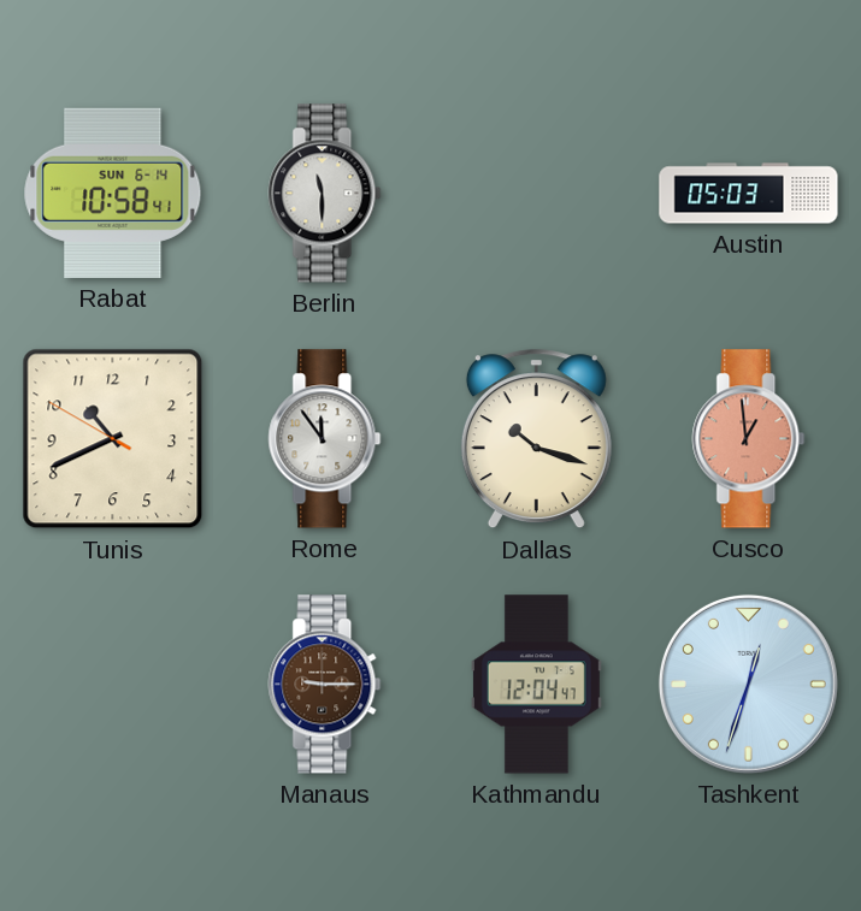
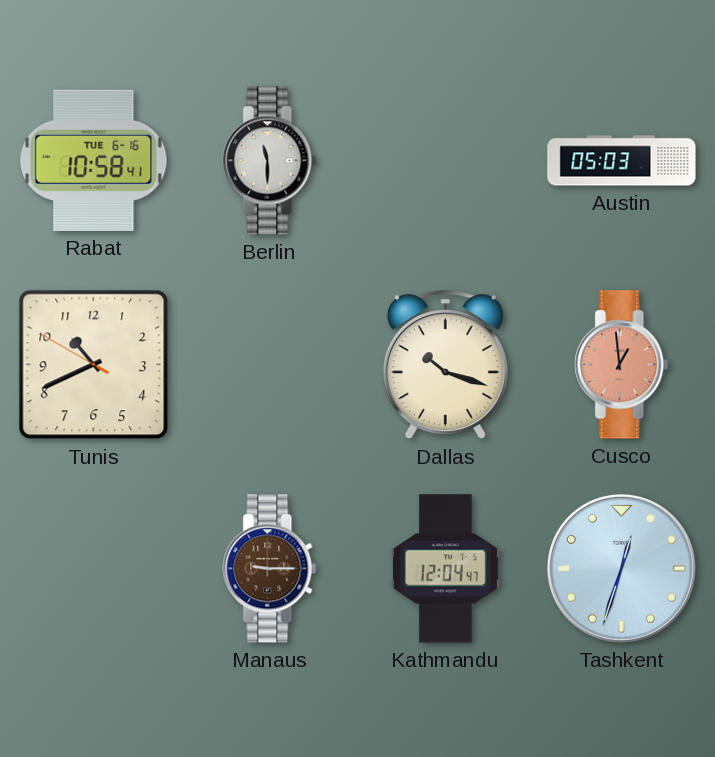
Rabat date: SUN 6-14 -> TUE 6-16
Rome: 11:54 -> none
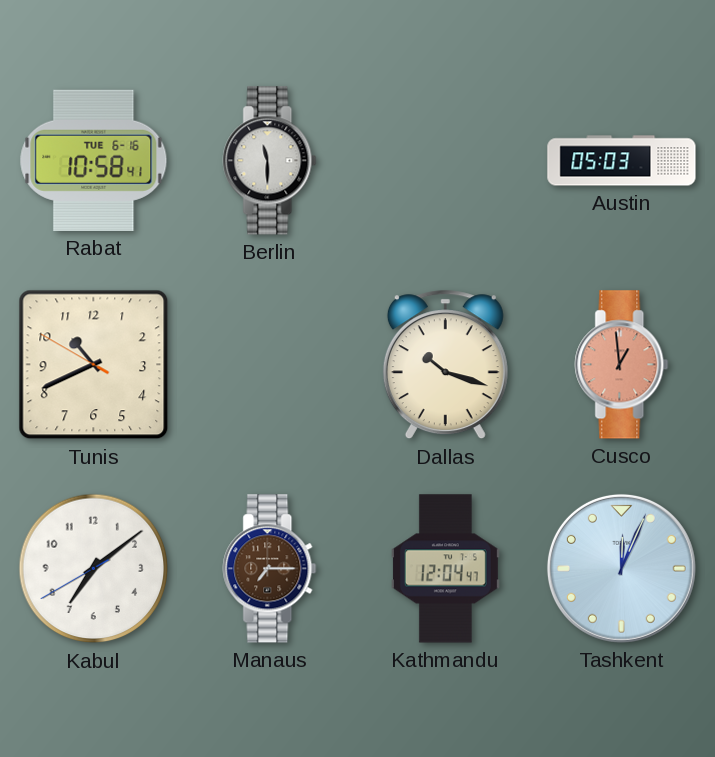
Kabul: none -> 7:08
Manaus: 9:15 -> 7:15
Tashkent: 12:33 -> 12:04
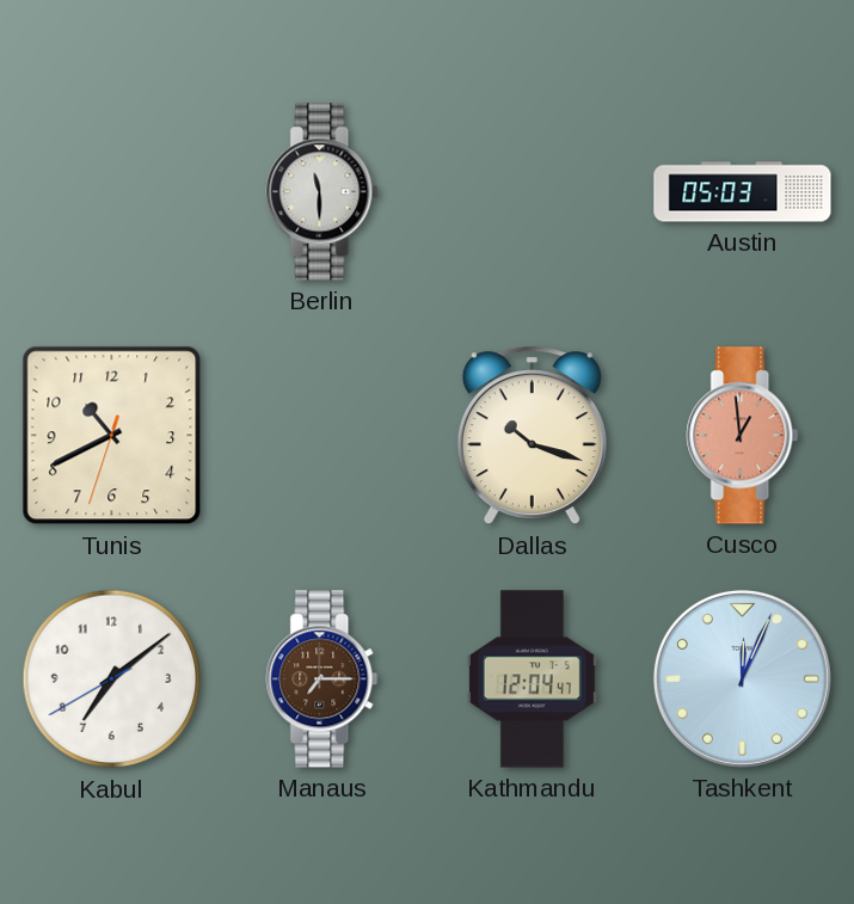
Rabat: 10:58 -> none
Tunis: 10:40:50 -> 10:40:33
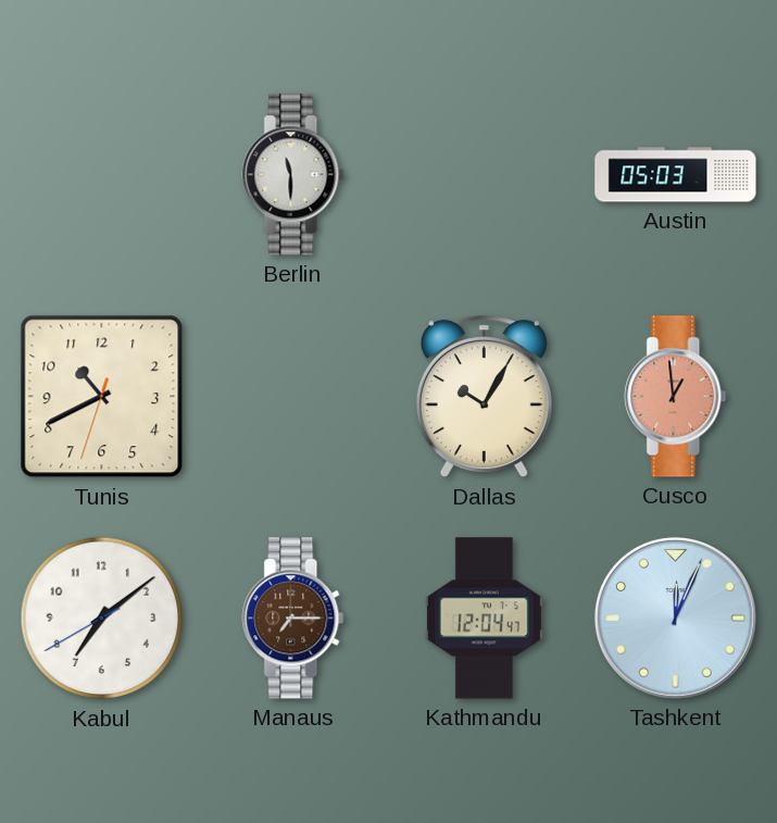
Dallas: 10:18 -> 10:05
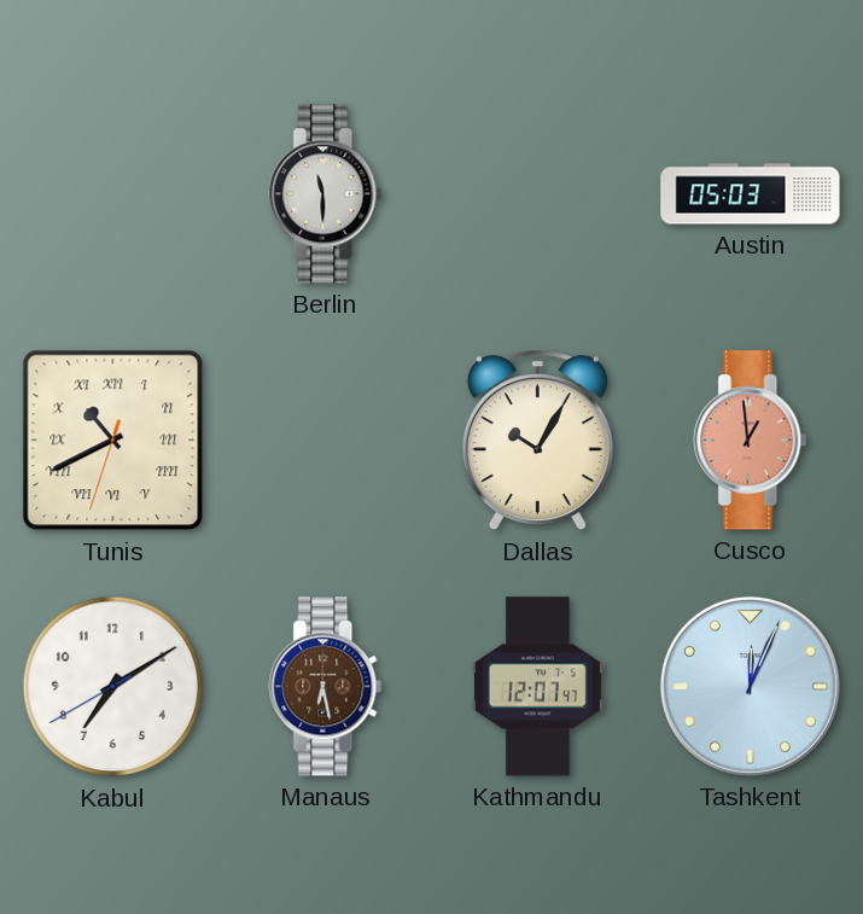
Tunis numerals: Arabic -> Roman
Kabul: 7:08 -> 7:09
Manaus: 7:15 -> 6:28
Kathmandu: 12:04 -> 12:07
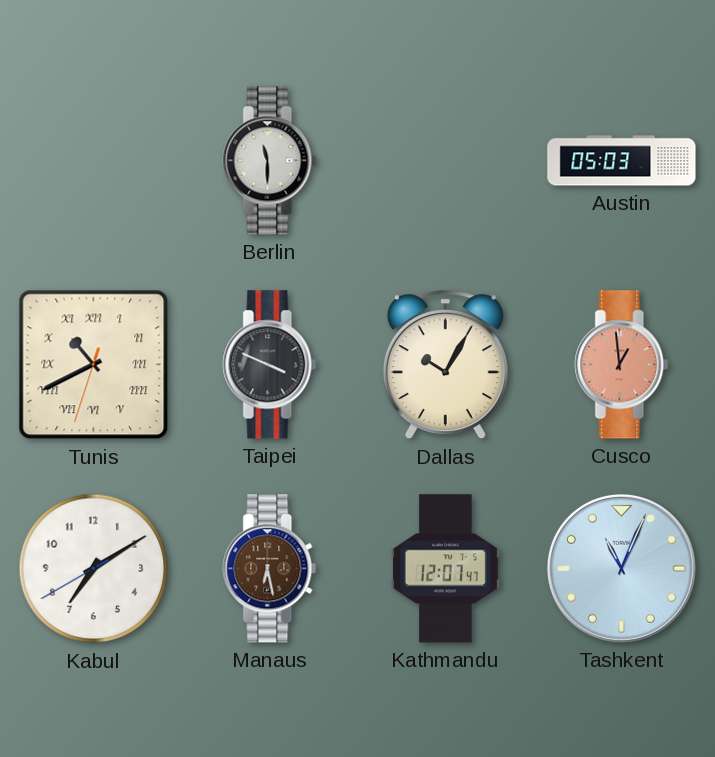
Taipei: none -> 3:49
Tashkent: 12:04 -> 11:04
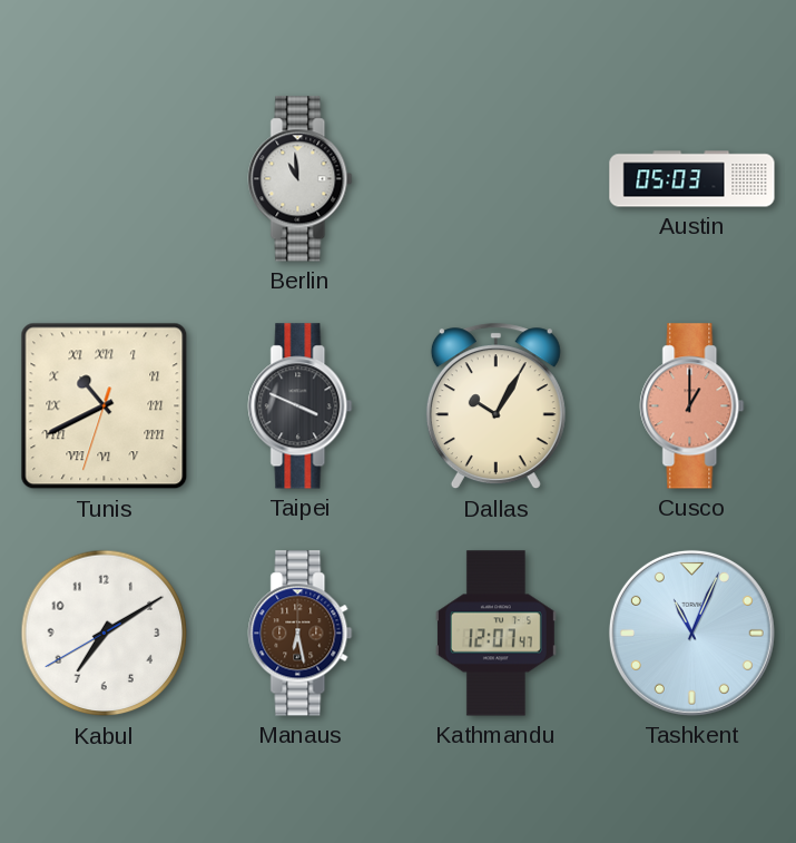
Berlin: 11:30 -> 10:59
Cusco: 12:59 -> 1:00
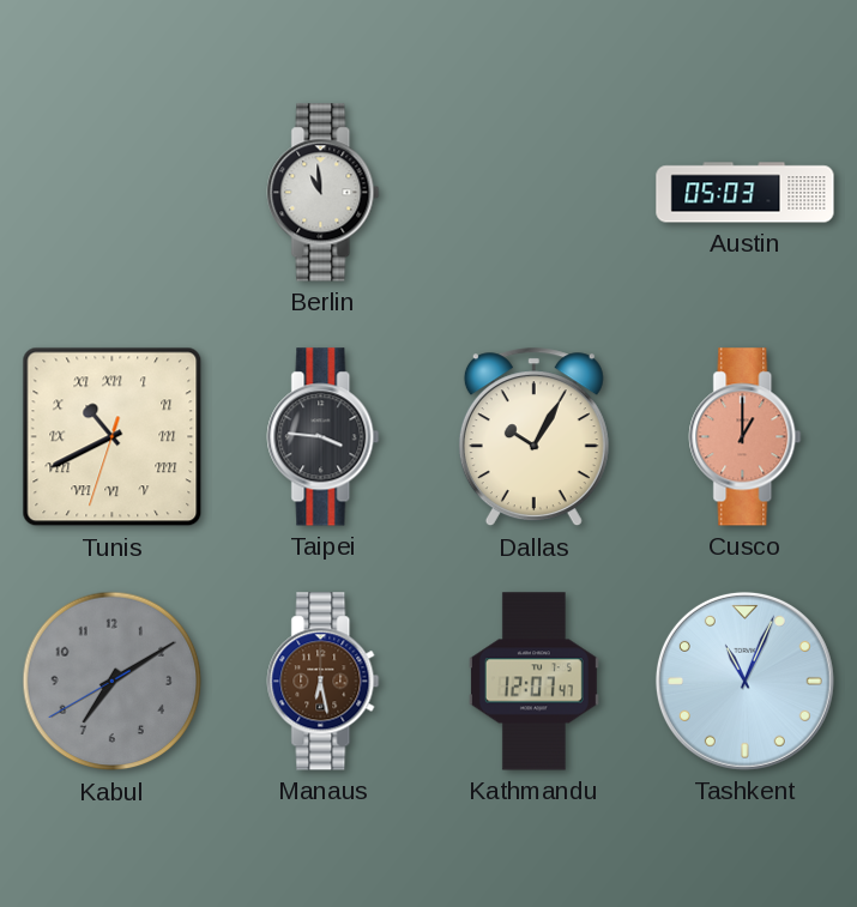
Taipei: 3:49 -> 3:46
Kabul dial: white -> grey
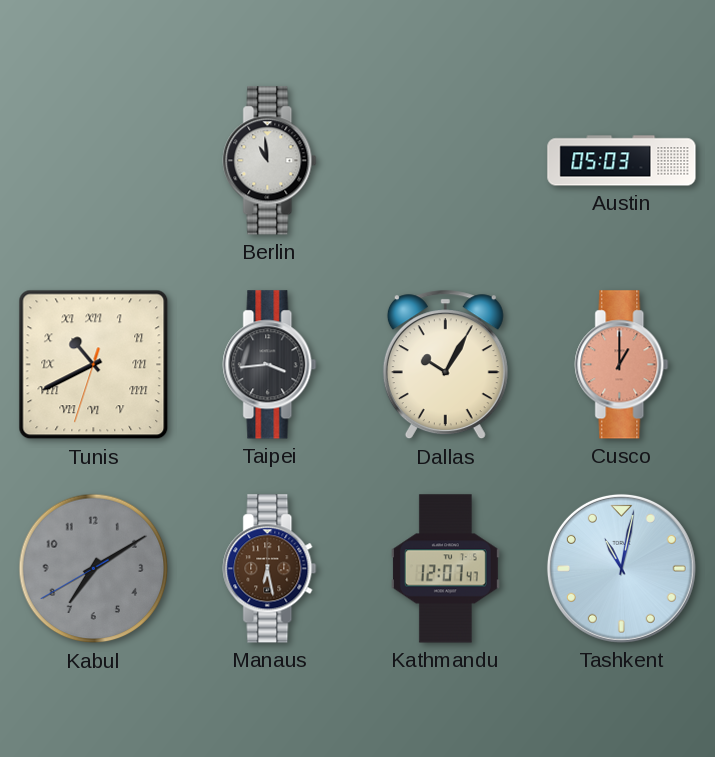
Taipei: 3:46 -> 3:44
Tashkent: 11:04 -> 11:02
